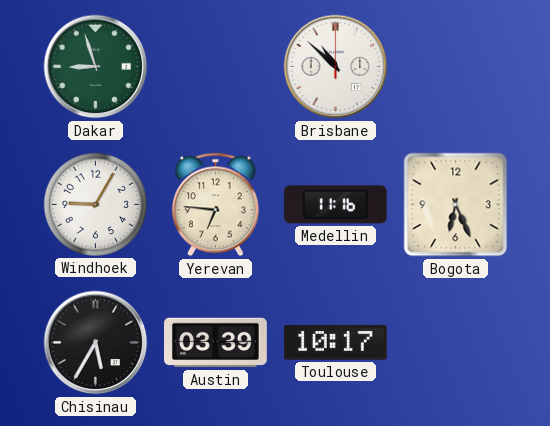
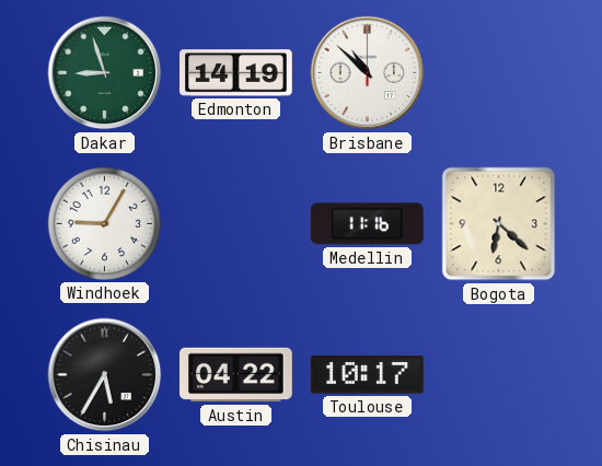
Edmonton: none -> 14:19
Yerevan: 6:46 -> none
Bogota: 6:26 -> 6:22
Austin: 03:39 -> 04:22
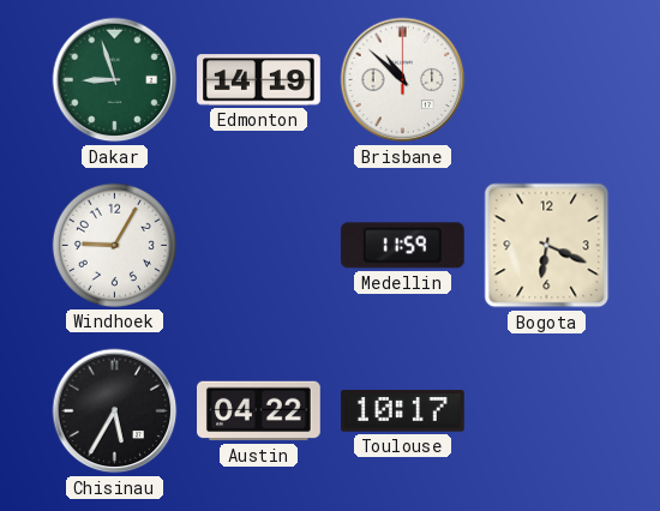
Medellin: 11:16 -> 11:59
Bogota: 6:22 -> 6:19
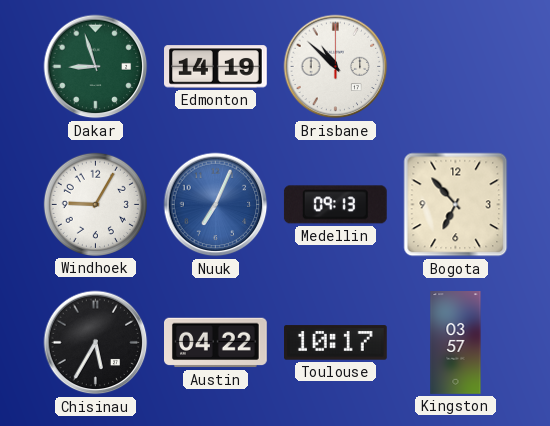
Nuuk: none -> 7:04
Medellin: 11:59 -> 09:13
Bogota: 6:19 -> 6:53
Kingston: none -> 03:57
